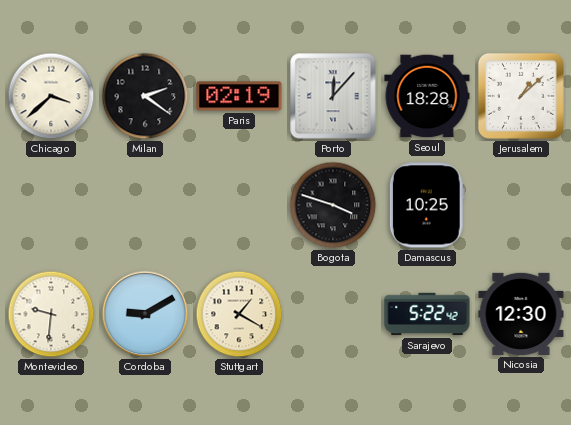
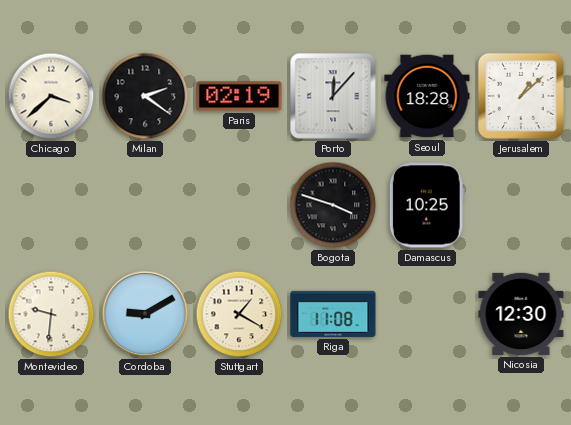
Riga: none -> 11:08
Sarajevo: 5:22 -> none
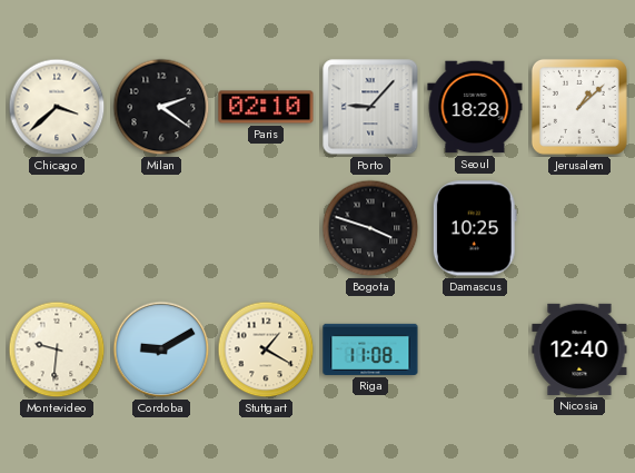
Paris: 02:19 -> 02:10
Porto: 12:07 -> 9:07
Nicosia: 12:30 -> 12:40
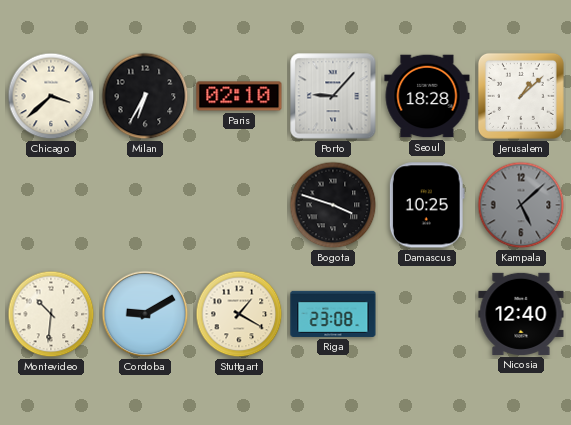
Milan: 2:21 -> 6:35
Kampala: none -> 5:08
Montevideo: 9:31 -> 10:31
Riga: 11:08 -> 23:08
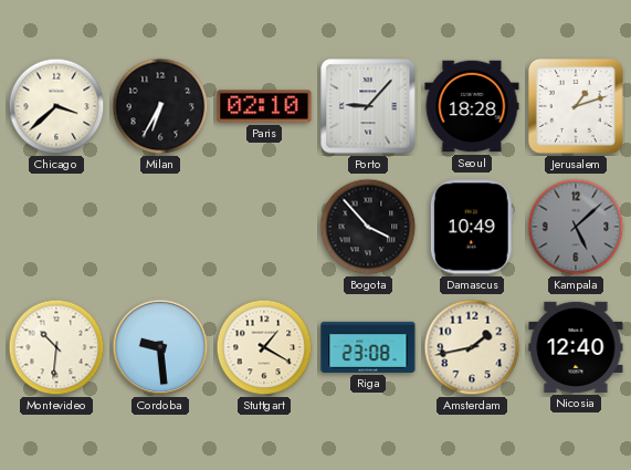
Jerusalem: 1:08 -> 1:12
Bogota: 3:48 -> 3:53
Damascus: 10:25 -> 10:49
Cordoba: 9:10 -> 9:29
Amsterdam: none -> 1:43
